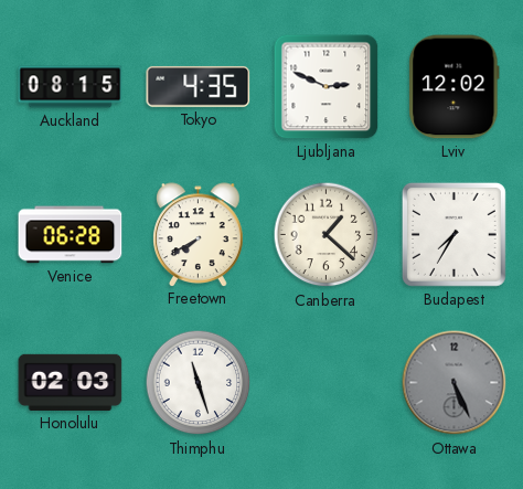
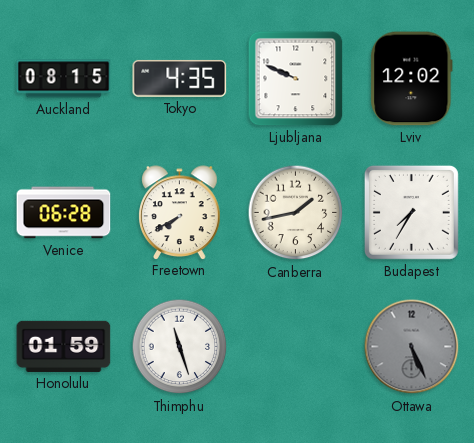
Ljubljana: 2:49 -> 9:49
Canberra: 1:22 -> 1:43
Honolulu: 02:03 -> 01:59
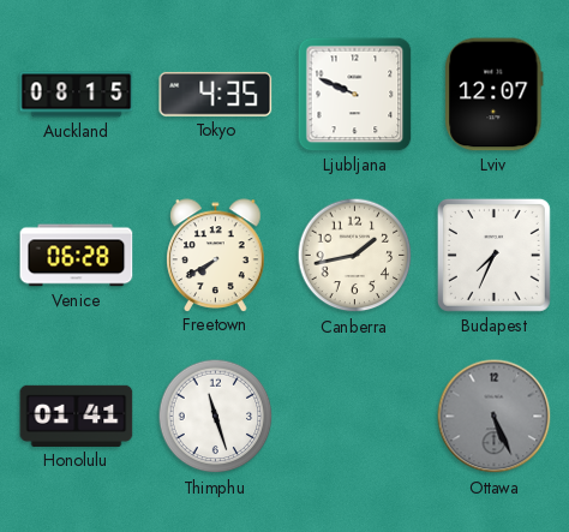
Lviv: 12:02 -> 12:07
Budapest: 7:35 -> 7:34
Honolulu: 01:59 -> 01:41
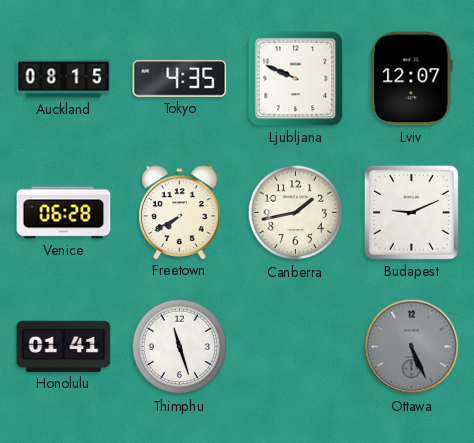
Budapest: 7:34 -> 9:11
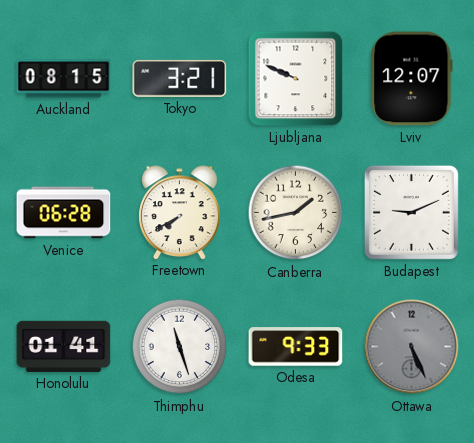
Tokyo: 4:35 -> 3:21
Odesa: none -> 9:33
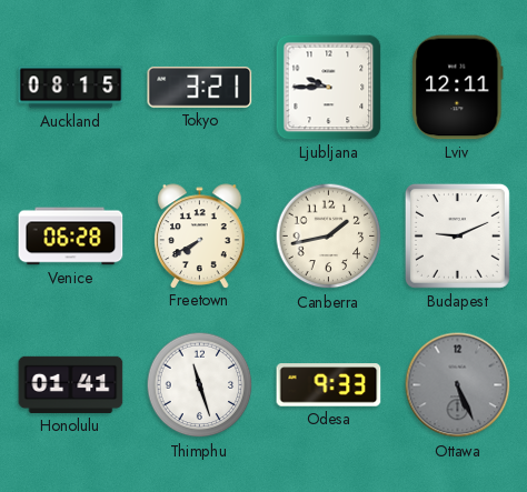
Ljubljana: 9:49 -> 9:45
Lviv: 12:07 -> 12:11
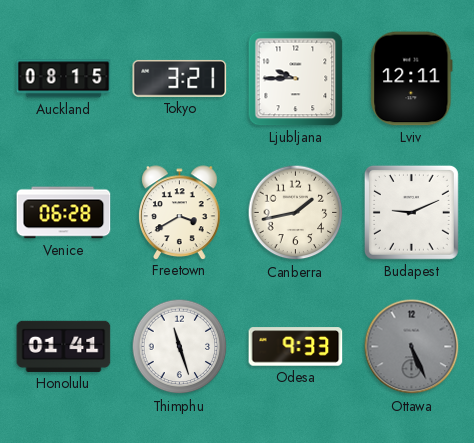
Freetown: 7:40 -> 3:40
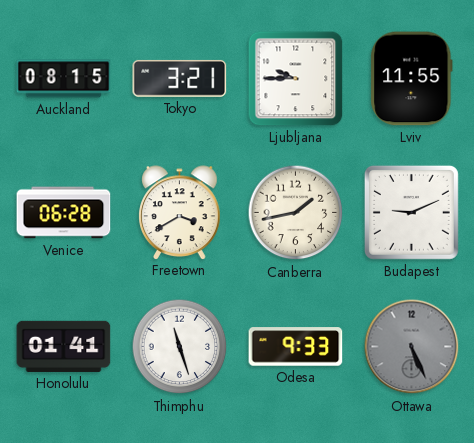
Lviv: 12:11 -> 11:55
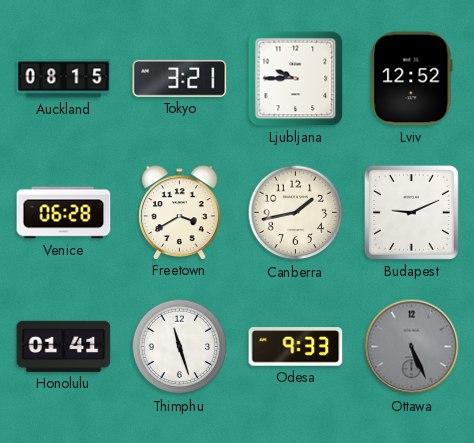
Lviv: 11:55 -> 12:52
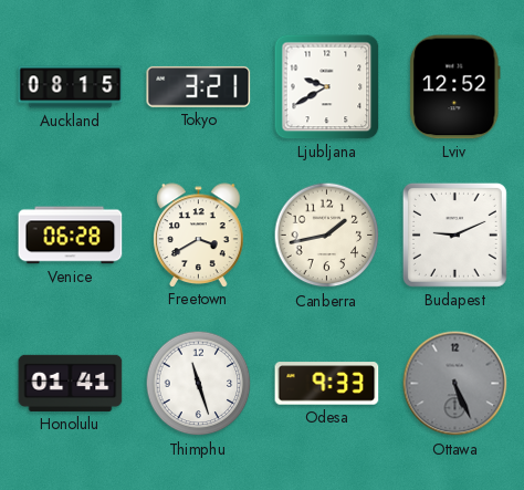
Ljubljana: 9:45 -> 9:40
